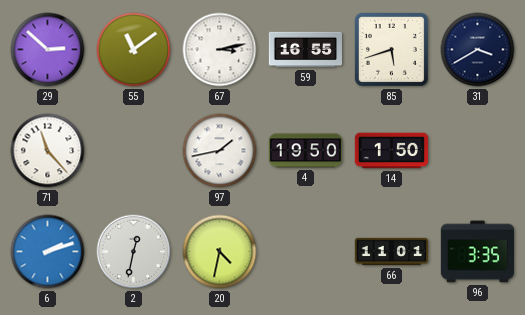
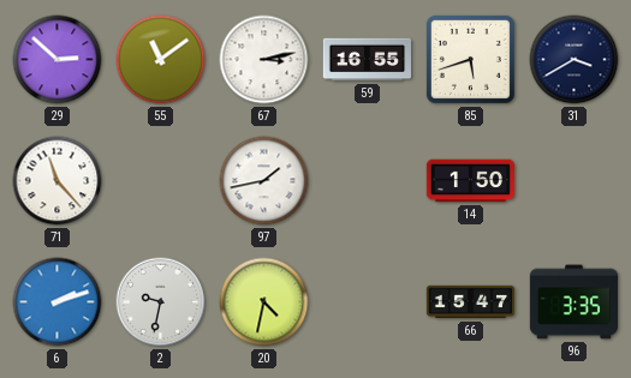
4: 19:50 -> none
2: 12:32 -> 9:32
66: 11:01 -> 15:47
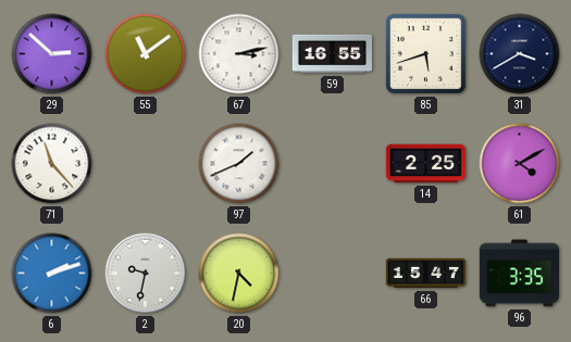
97: 1:43 -> 1:41
14: 1:50 -> 2:25
61: none -> 4:10
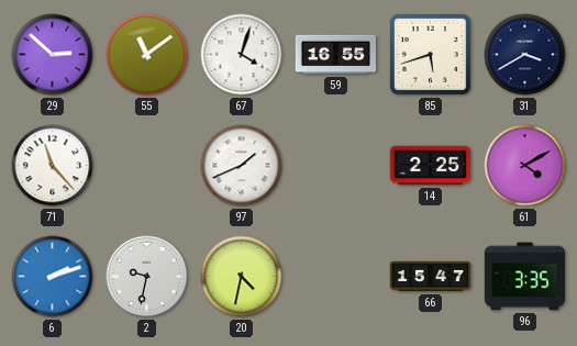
67: 3:13 -> 4:03
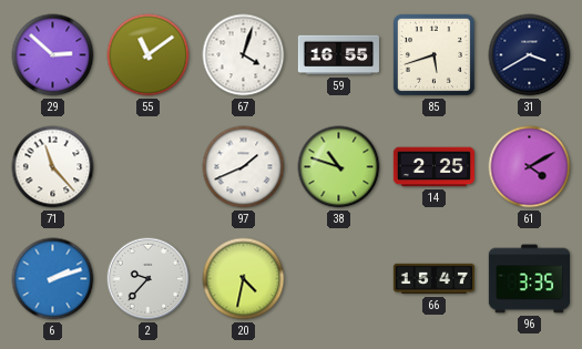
38: none -> 10:48
2: 9:32 -> 9:37
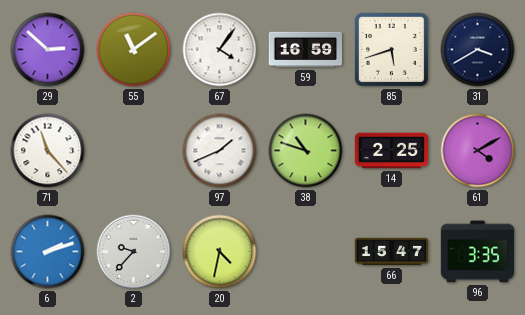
67: 4:03 -> 4:06
59: 16:55 -> 16:59
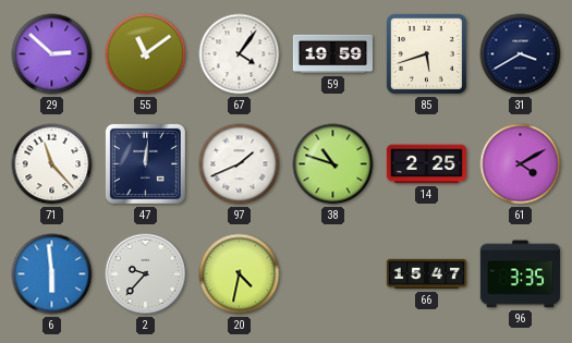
59: 16:59 -> 19:59
47: none -> 12:01
6: 2:12 -> 5:59
